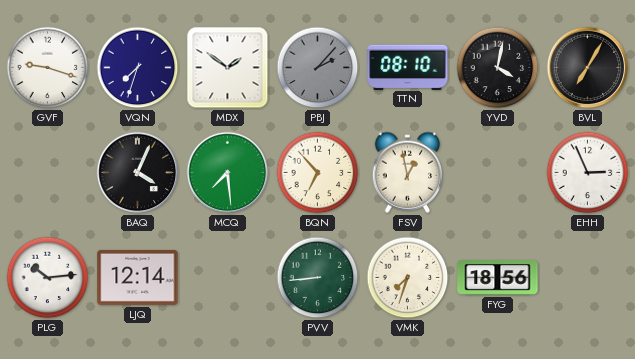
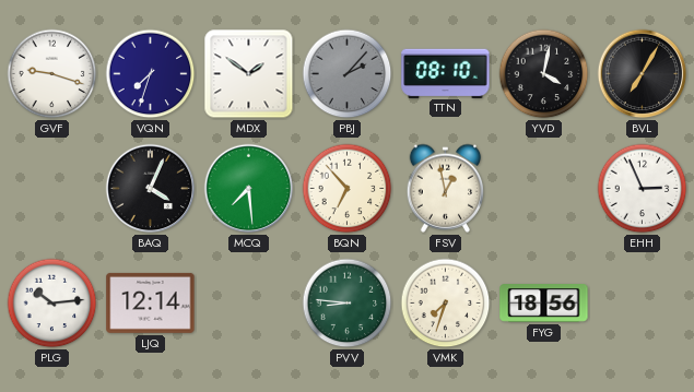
PVV: 8:44 -> 8:46
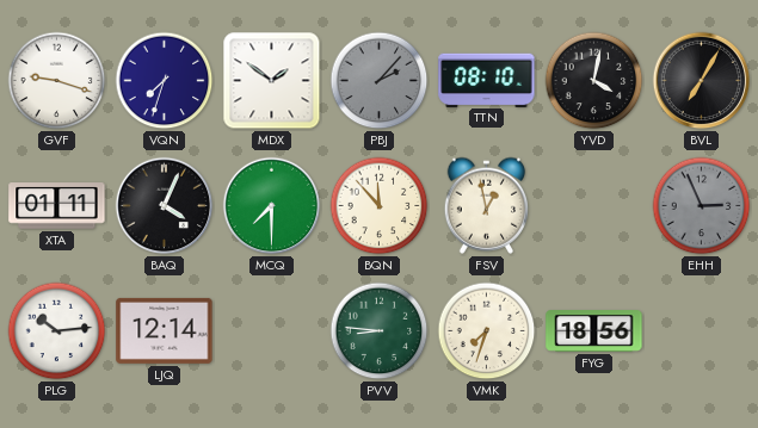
XTA: none -> 01:11
MCQ: 7:29 -> 7:30
BQN: 6:53 -> 11:53
EHH dial: white -> grey
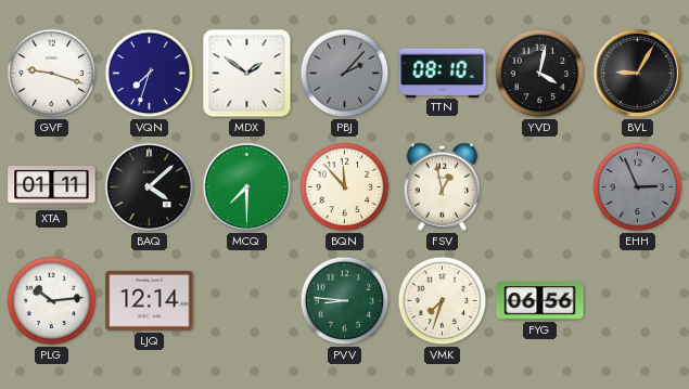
BVL: 7:05 -> 9:05
BAQ: 4:04 -> 4:08
FYG: 18:56 -> 06:56
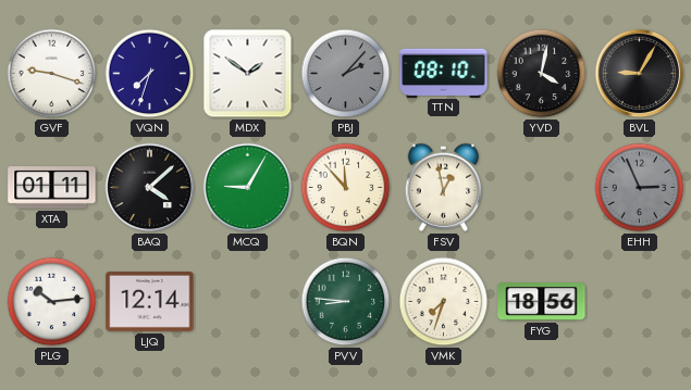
MCQ: 7:30 -> 9:05
FYG: 06:56 -> 18:56
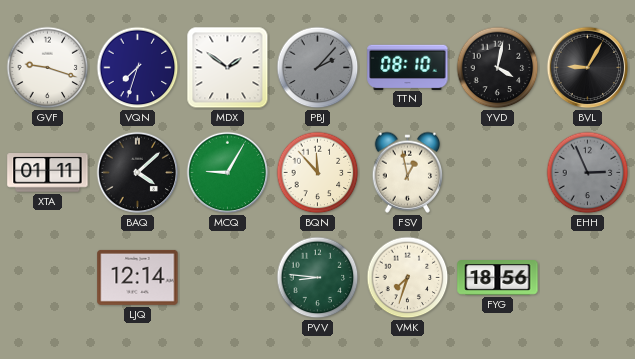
PLG: 10:14 -> none
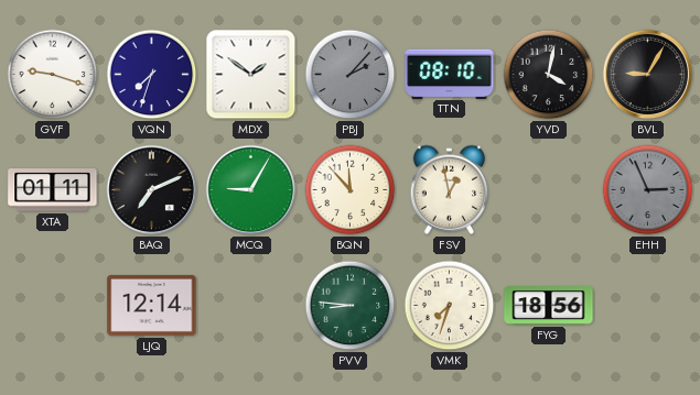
BAQ: 4:08 -> 7:11
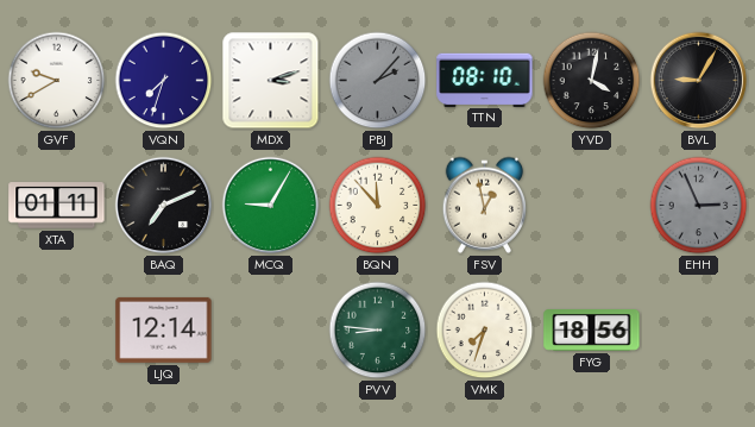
GVF: 9:18 -> 9:40
MDX: 1:51 -> 3:12
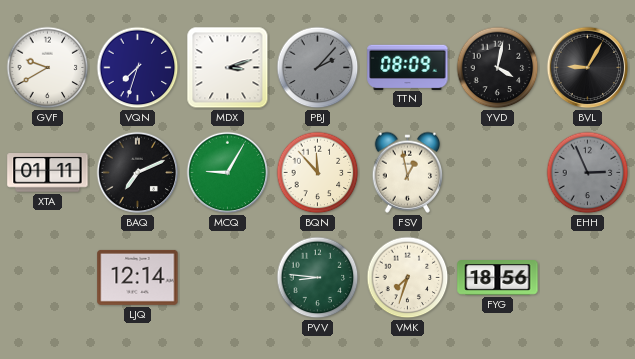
TTN: 08:10 -> 08:09
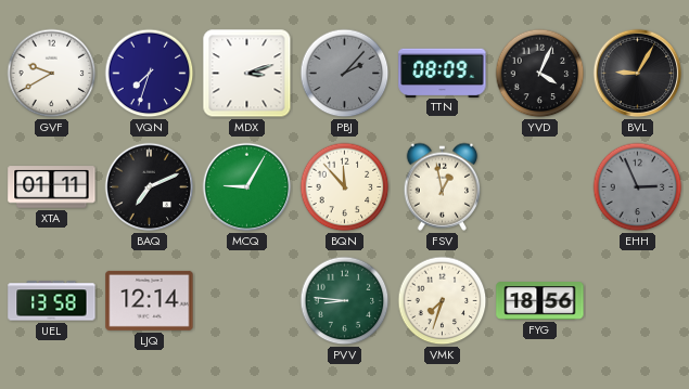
YVD: 4:02 -> 4:04
UEL: none -> 13:58
